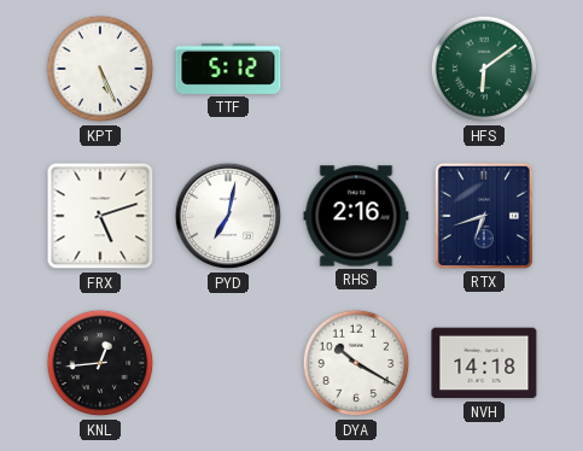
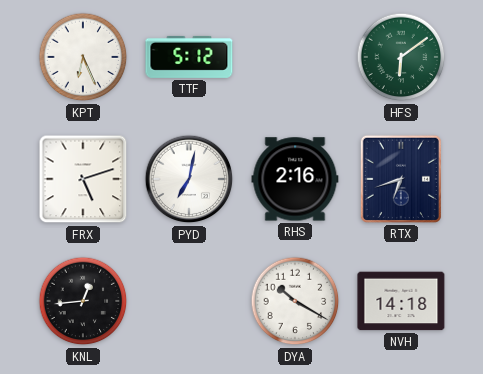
KPT: 5:26 -> 6:26
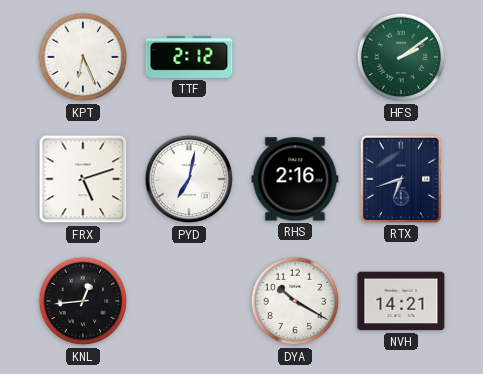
TTF: 5:12 -> 2:12
HFS: 6:09 -> 2:09
NVH: 14:18 -> 14:21
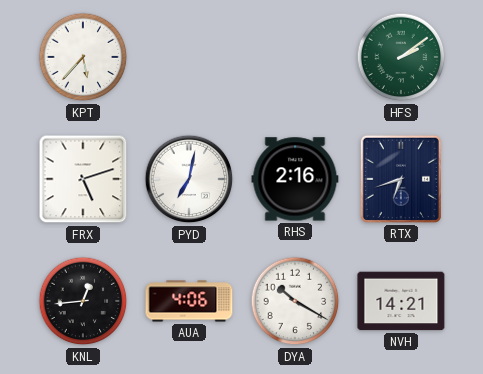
KPT: 6:26 -> 5:37
TTF: 2:12 -> none
AUA: none -> 4:06
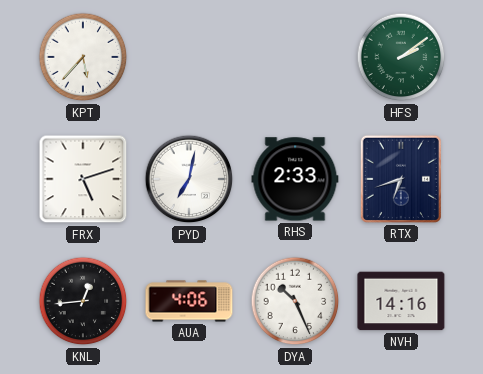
RHS: 2:16 -> 2:33
DYA: 10:20 -> 10:26
NVH: 14:21 -> 14:16
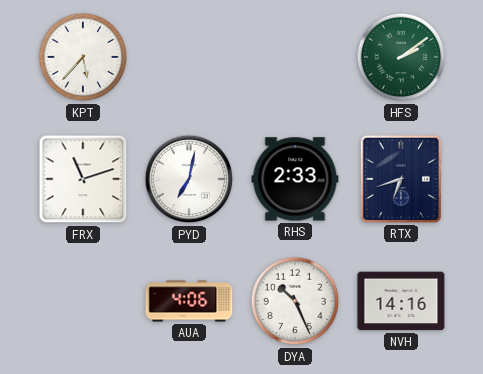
FRX: 5:12 -> 11:12
KNL: 12:44 -> none
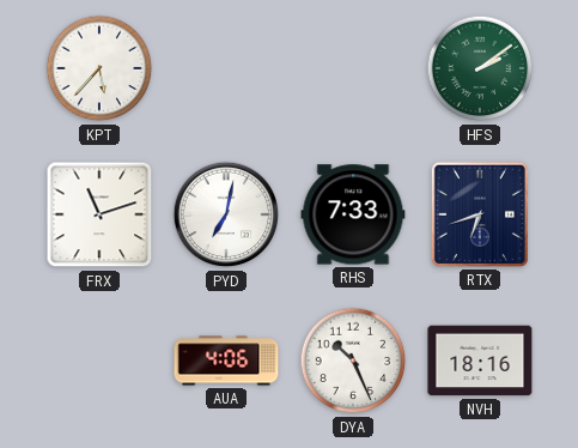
RHS: 2:33 -> 7:33
NVH: 14:16 -> 18:16
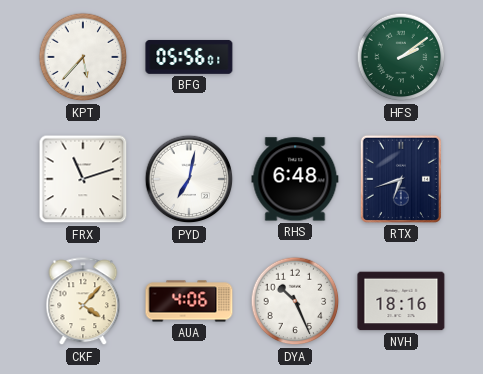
BFG: none -> 05:56
RHS: 7:33 -> 6:48
CKF: none -> 4:07
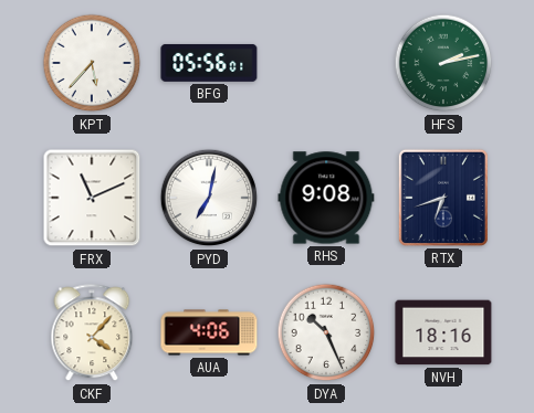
HFS: 2:09 -> 2:13
FRX: 11:12 -> 11:11
RHS: 6:48 -> 9:08
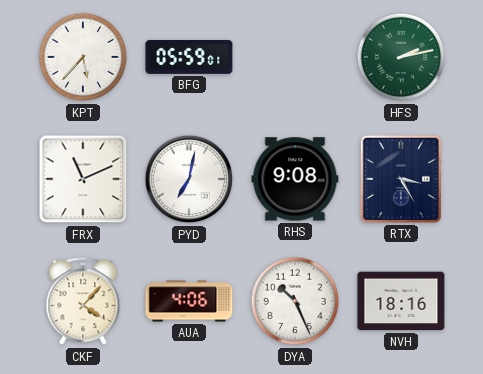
BFG: 05:56 -> 05:59
RTX: 6:42 -> 3:25
